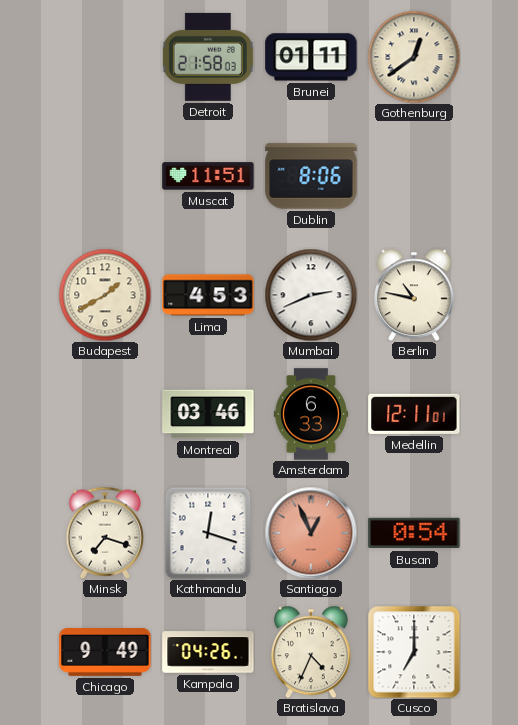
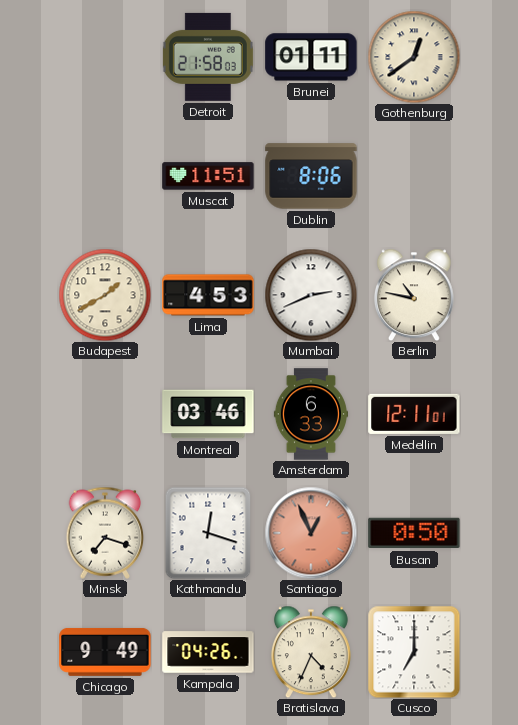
Busan: 0:54 -> 0:50
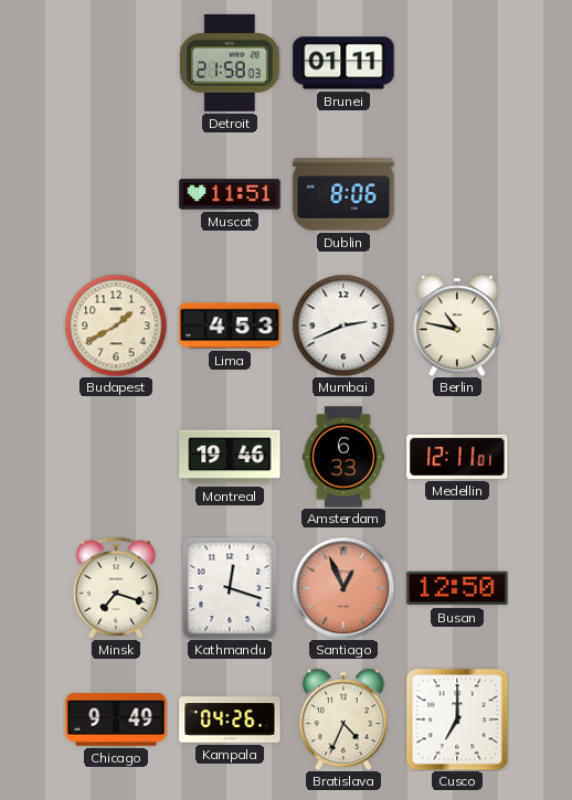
Gothenburg: 12:39 -> none
Montreal: 03:46 -> 19:46
Busan: 0:50 -> 12:50
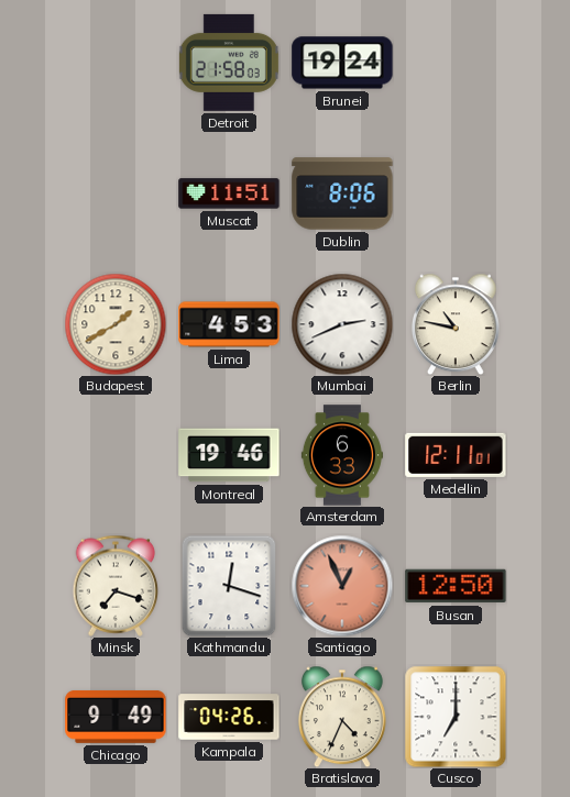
Brunei: 01:11 -> 19:24
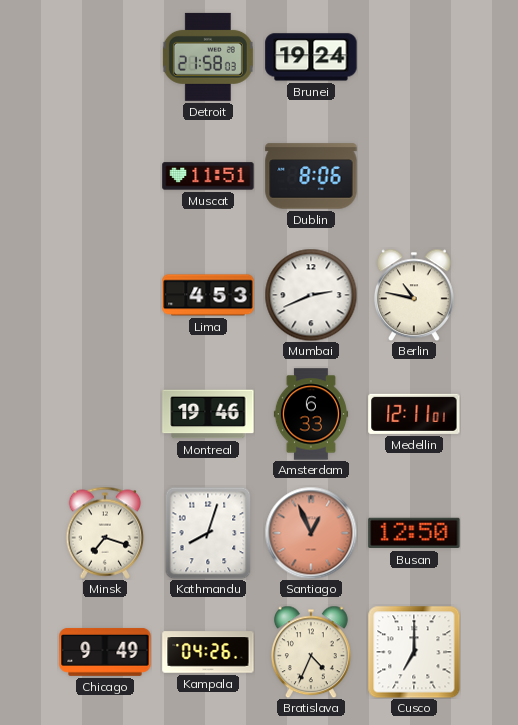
Budapest: 1:40 -> none
Kathmandu: 12:18 -> 8:03
